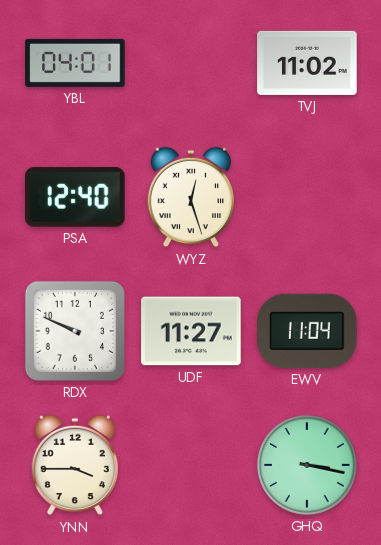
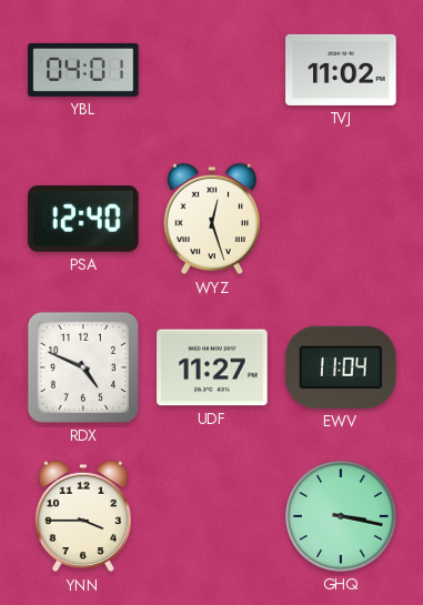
RDX: 9:49 -> 4:49
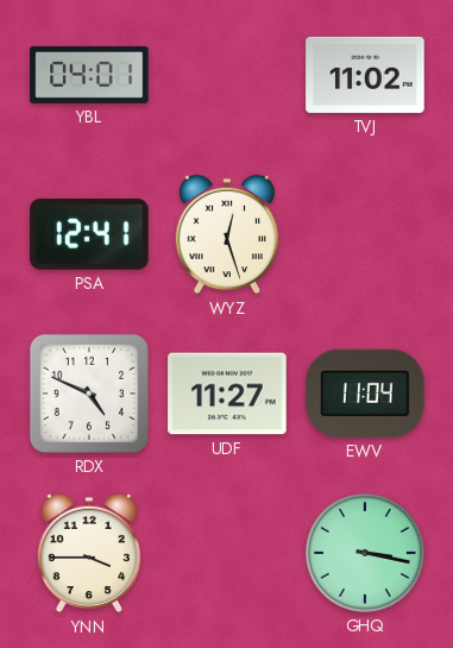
PSA: 12:40 -> 12:41
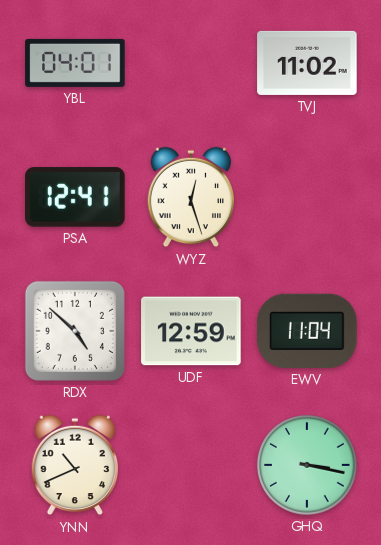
RDX: 4:49 -> 4:52
UDF: 11:27 -> 12:59
YNN: 3:45 -> 10:41
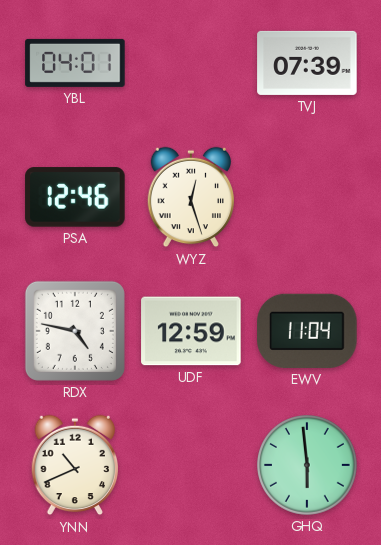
TVJ: 11:02 -> 07:39
PSA: 12:41 -> 12:46
RDX: 4:52 -> 4:47
GHQ: 3:17 -> 5:59
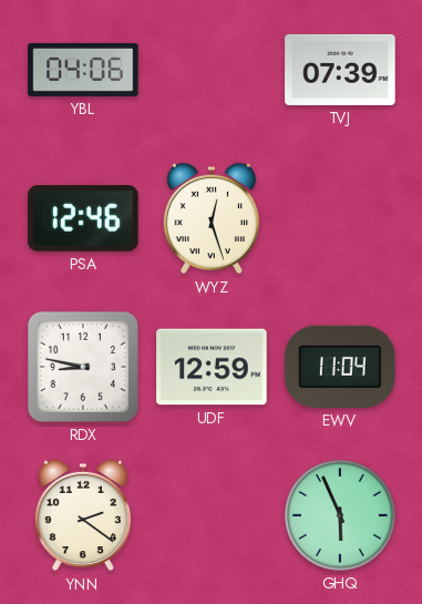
YBL: 04:01 -> 04:06
RDX: 4:47 -> 8:47
YNN: 10:41 -> 2:21
GHQ: 5:59 -> 5:56
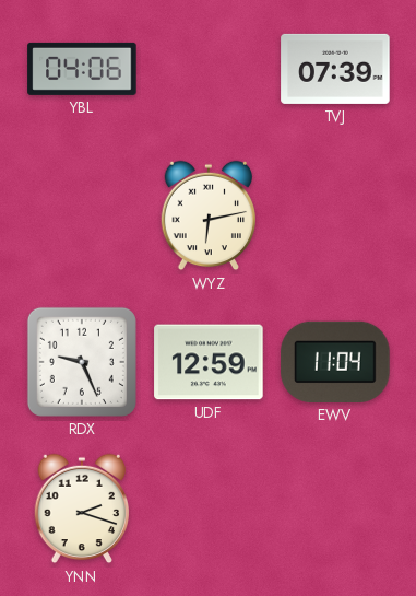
PSA: 12:46 -> none
WYZ: 12:27 -> 6:13
RDX: 8:47 -> 9:26
YNN: 2:21 -> 2:18
GHQ: 5:56 -> none
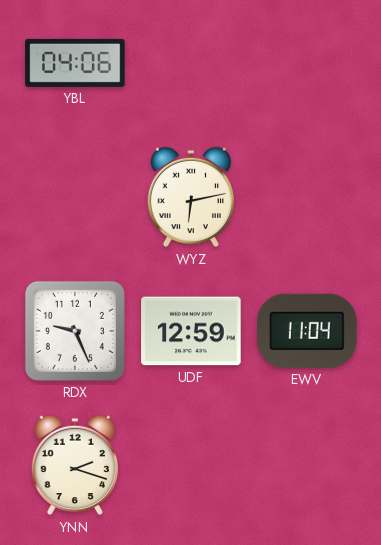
TVJ: 07:39 -> none
